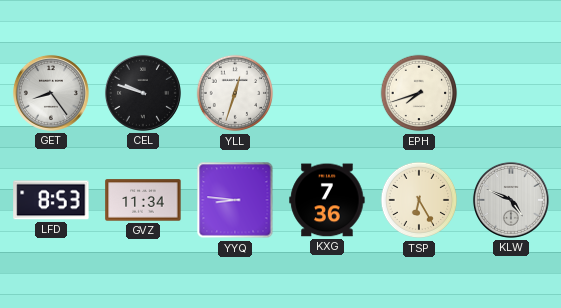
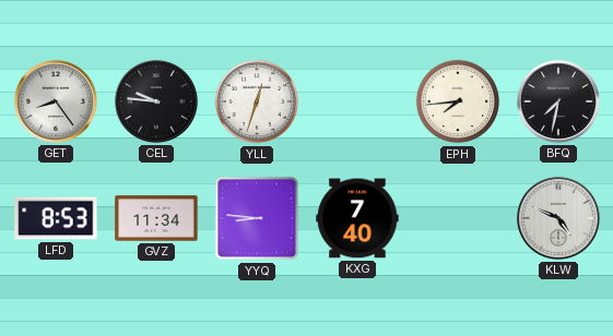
CEL: 9:48 -> 9:46
EPH: 7:42 -> 7:44
BFQ: none -> 7:32
KXG: 7:36 -> 7:40
TSP: 6:25 -> none
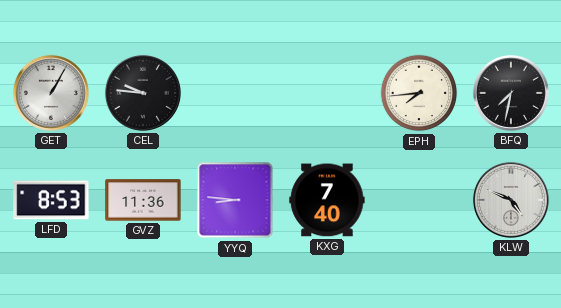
GET: 8:24 -> 1:05
YLL: 12:33 -> none
GVZ: 11:34 -> 11:36
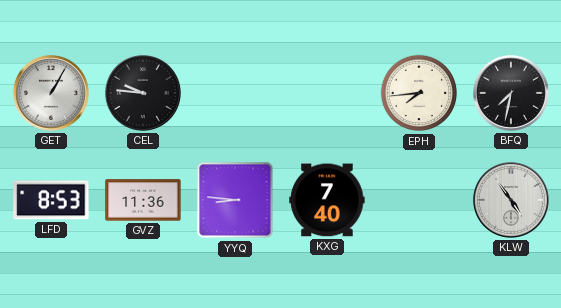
KLW: 4:49 -> 4:54
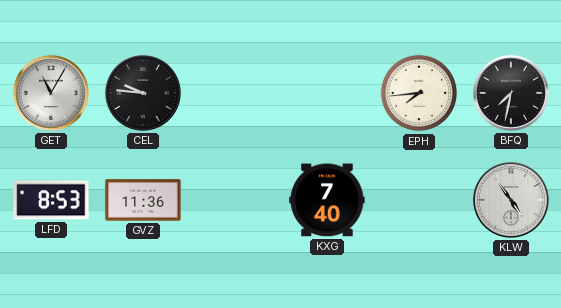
GET: 1:05 -> 11:05
YYQ: 8:46 -> none
